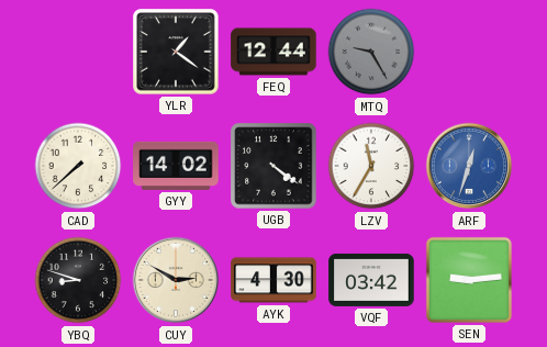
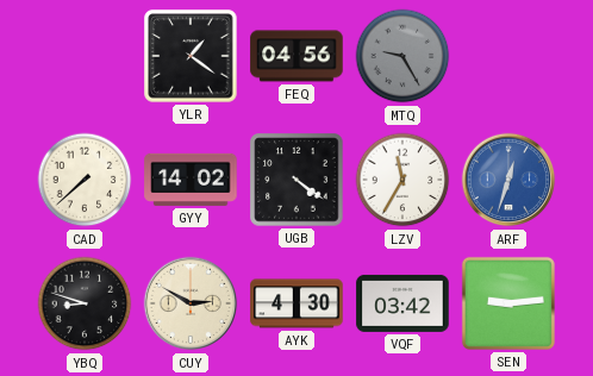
FEQ: 12:44 -> 04:56
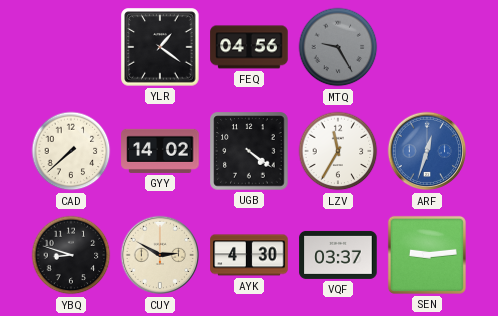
VQF: 03:42 -> 03:37
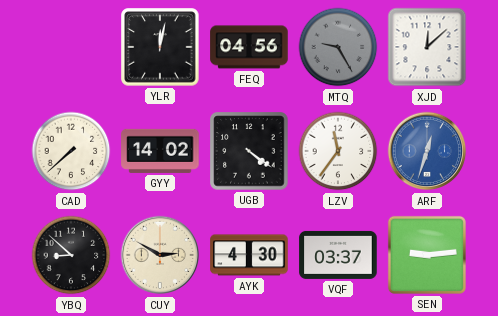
YLR: 1:21 -> 12:02
XJD: none -> 12:08
LZV: 11:35 -> 11:36
YBQ: 8:48 -> 8:52
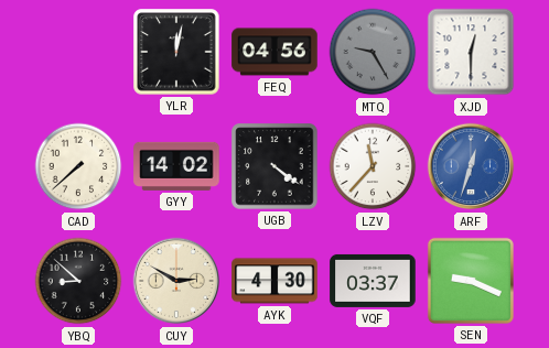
XJD: 12:08 -> 12:30
LZV: 11:36 -> 11:37
SEN: 9:14 -> 9:19
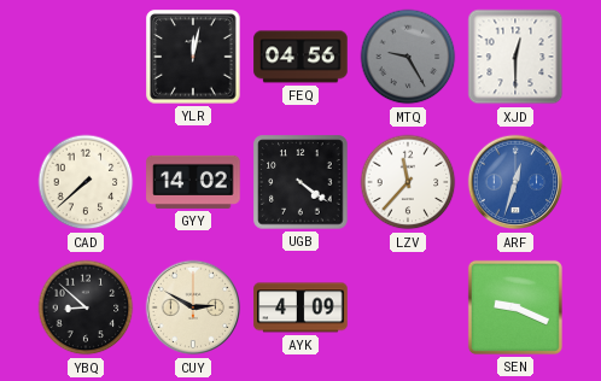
AYK: 4:30 -> 4:09
VQF: 03:37 -> none
